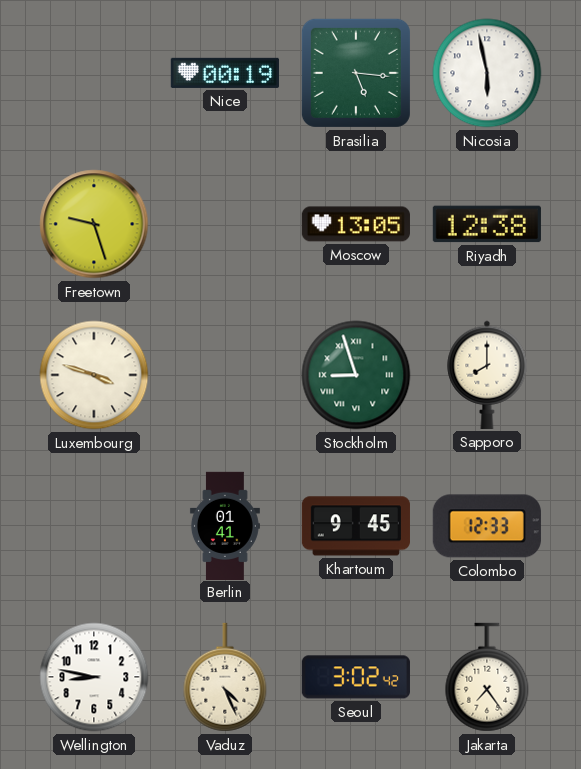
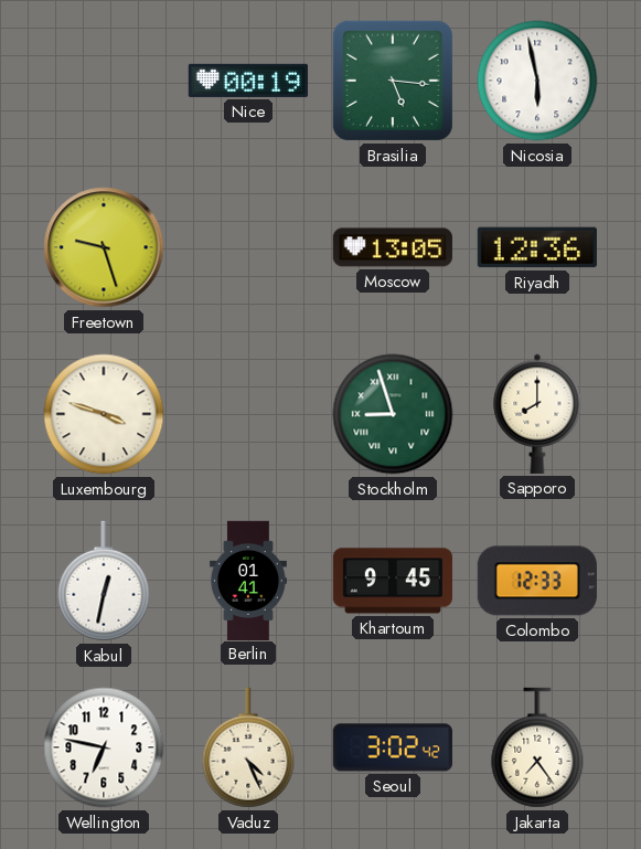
Riyadh: 12:38 -> 12:36
Kabul: none -> 12:32
Wellington: 8:47 -> 6:47
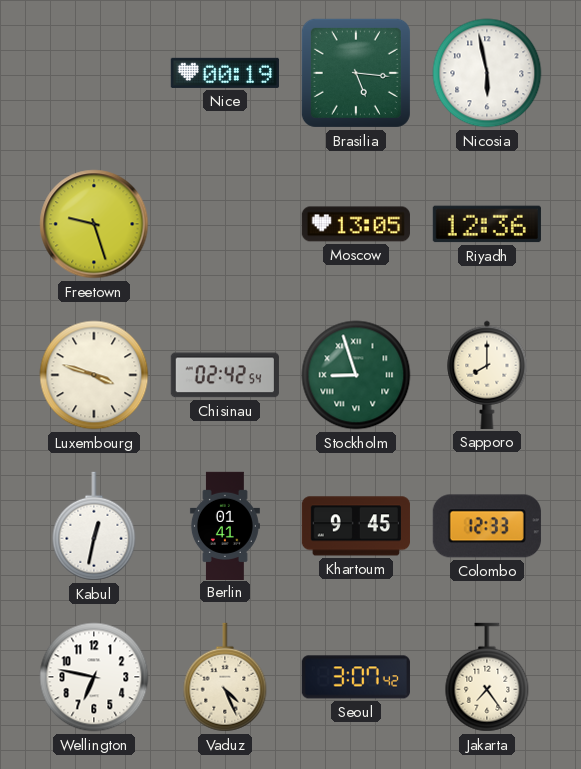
Chisinau: none -> 02:42
Seoul: 3:02 -> 3:07
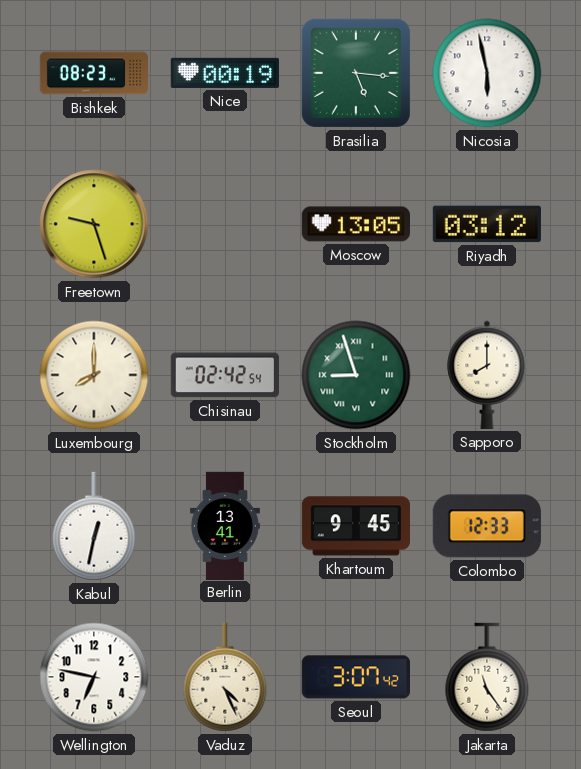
Bishkek: none -> 08:23
Riyadh: 12:36 -> 03:12
Luxembourg: 3:48 -> 8:00
Berlin: 01:41 -> 13:41
Jakarta: 7:24 -> 11:24
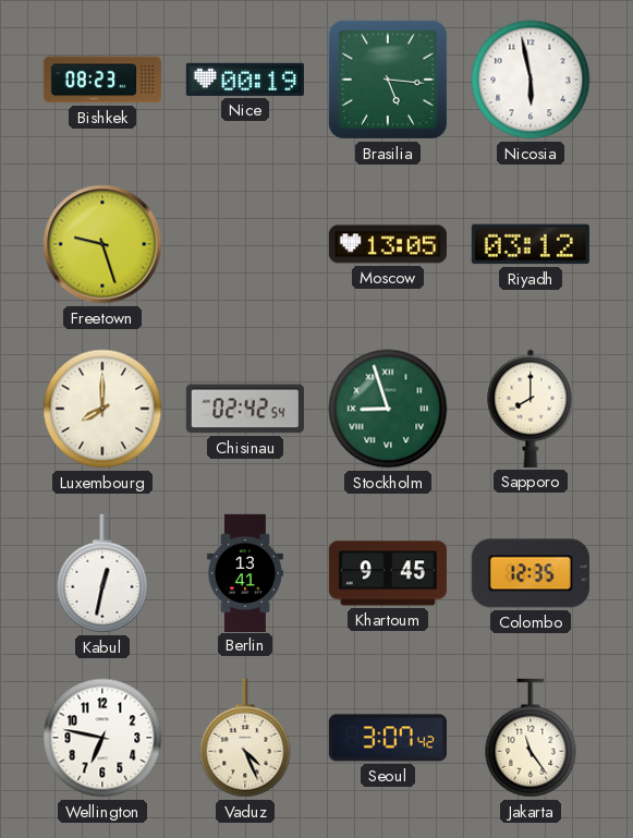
Colombo: 12:33 -> 12:35
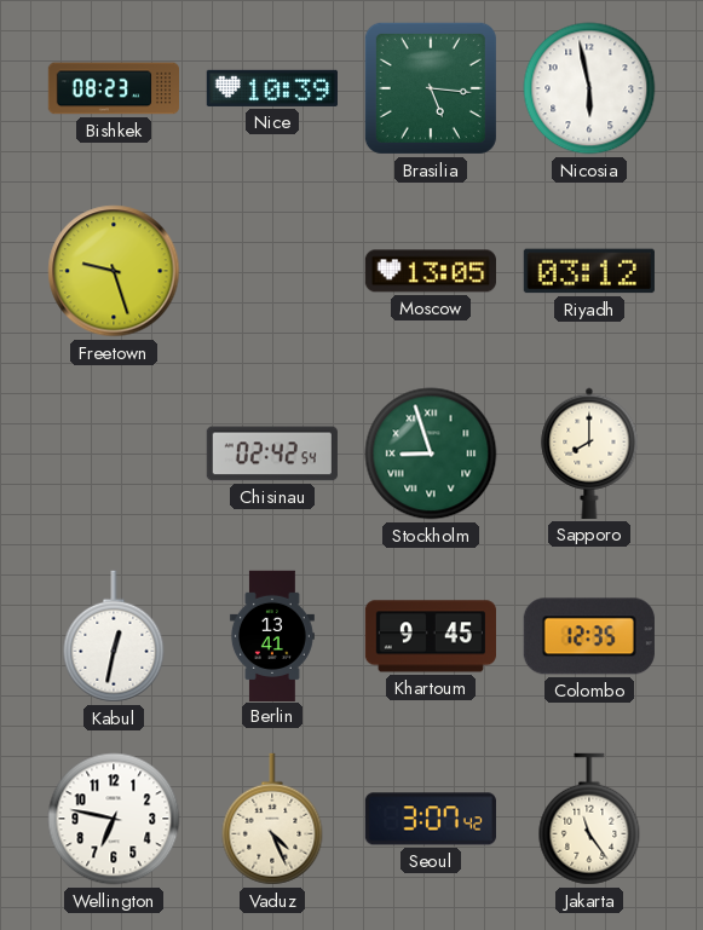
Nice: 00:19 -> 10:39
Luxembourg: 8:00 -> none
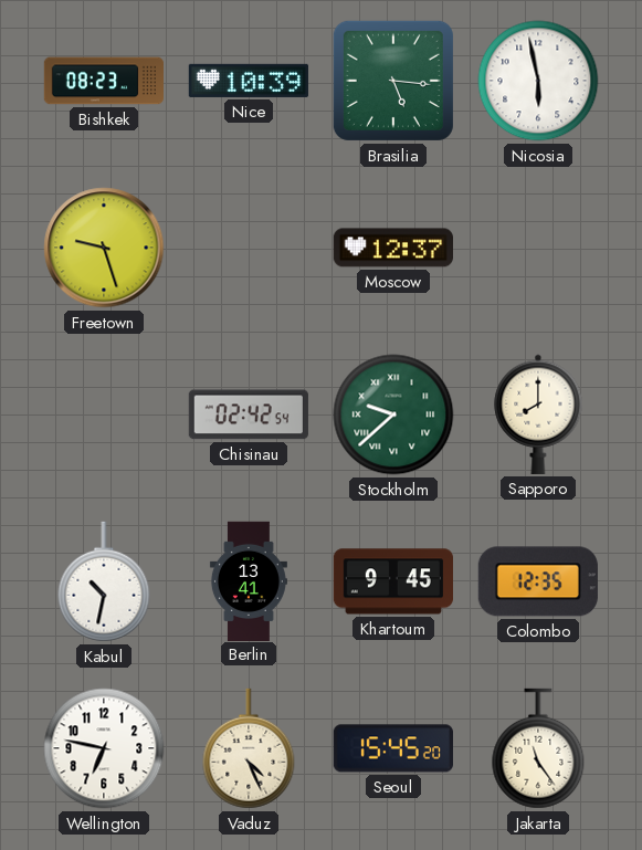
Moscow: 13:05 -> 12:37
Riyadh: 03:12 -> none
Stockholm: 8:57 -> 9:38
Kabul: 12:32 -> 10:32
Seoul: 3:07 -> 15:45
